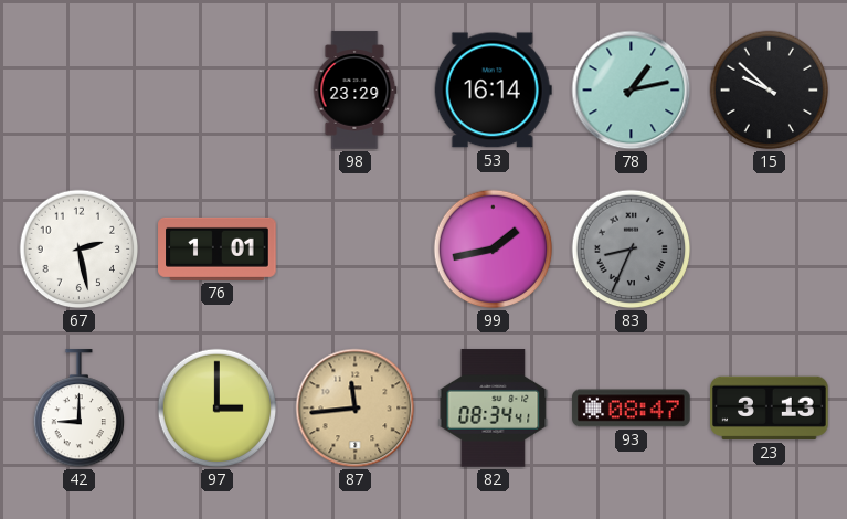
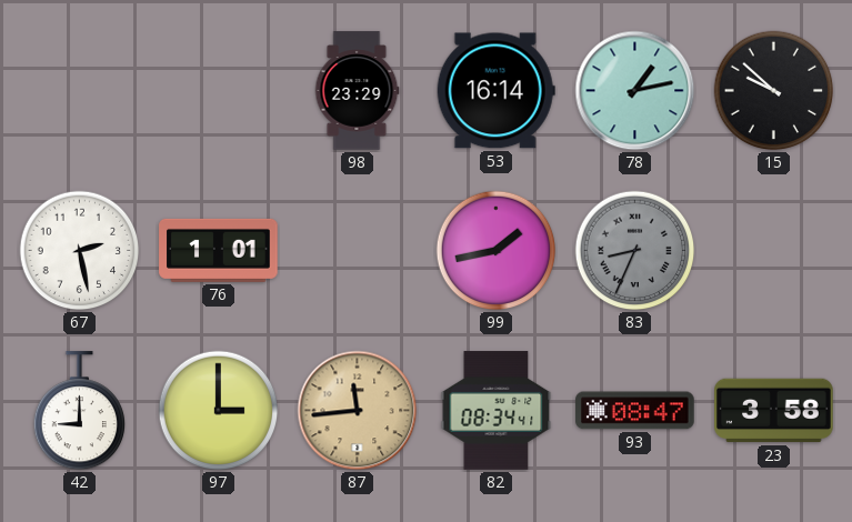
23: 3:13 -> 3:58
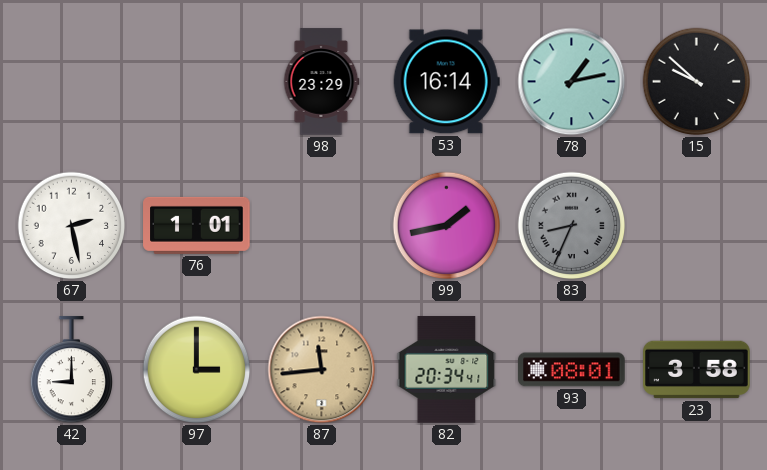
82: 08:34 -> 20:34
93: 08:47 -> 08:01
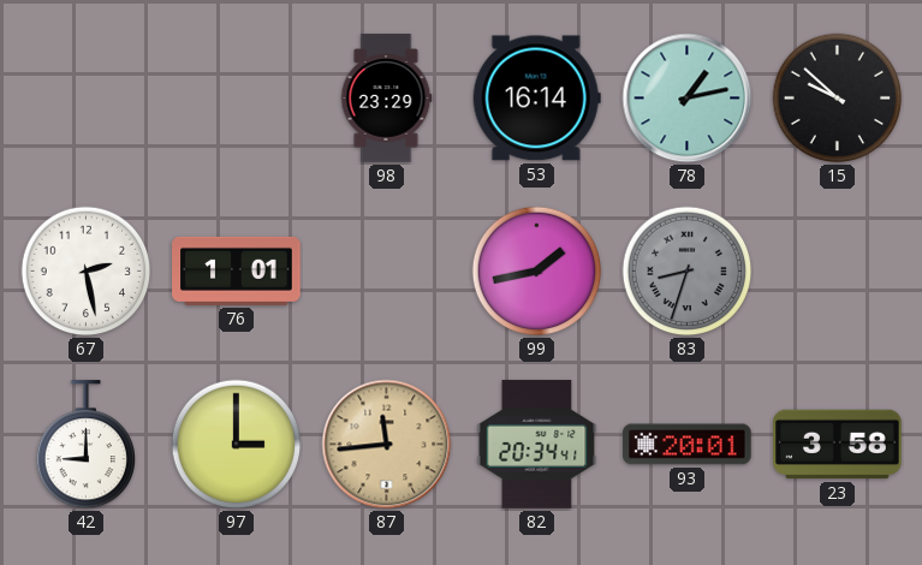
83: 8:34 -> 8:33
93: 08:01 -> 20:01
